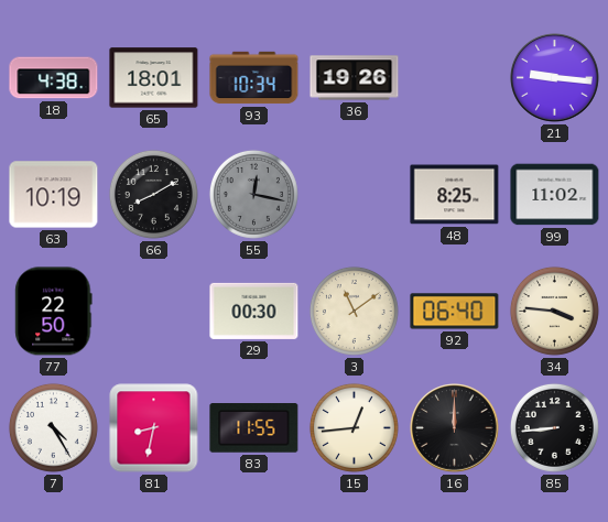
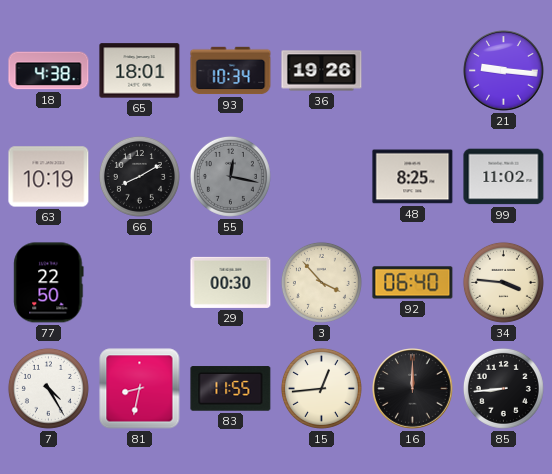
3: 11:09 -> 3:53
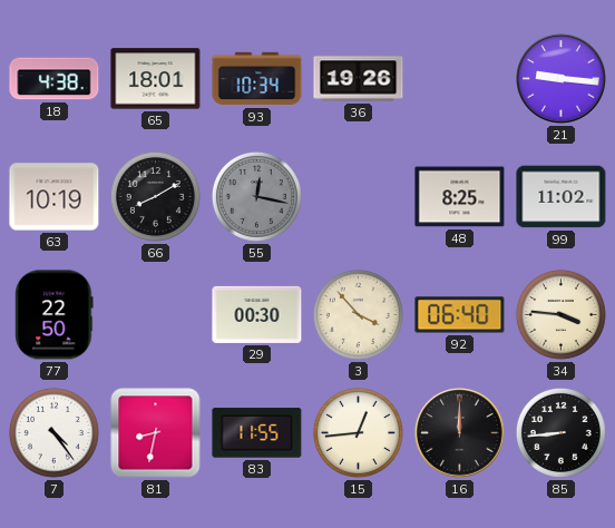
7: 4:25 -> 4:24
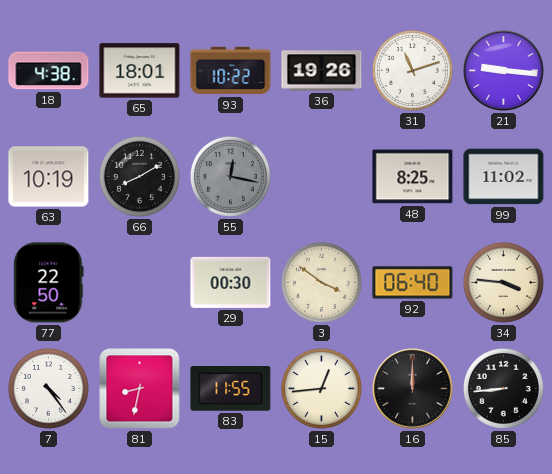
93: 10:34 -> 10:22
31: none -> 11:12
3: 3:53 -> 3:51
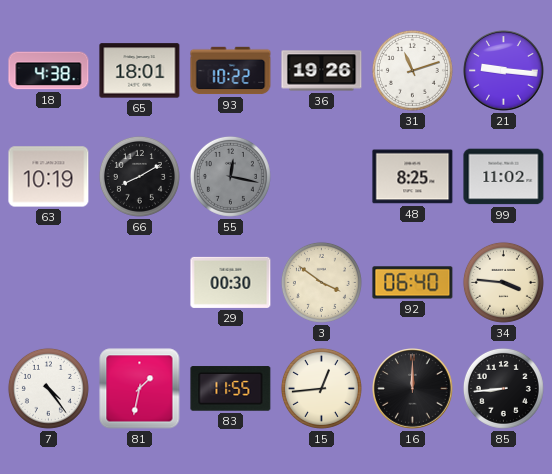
77: 22:50 -> none
81: 8:32 -> 1:32
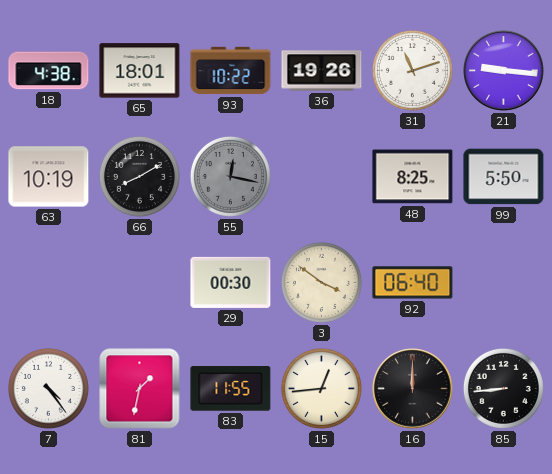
99: 11:02 -> 5:50
34: 3:46 -> none
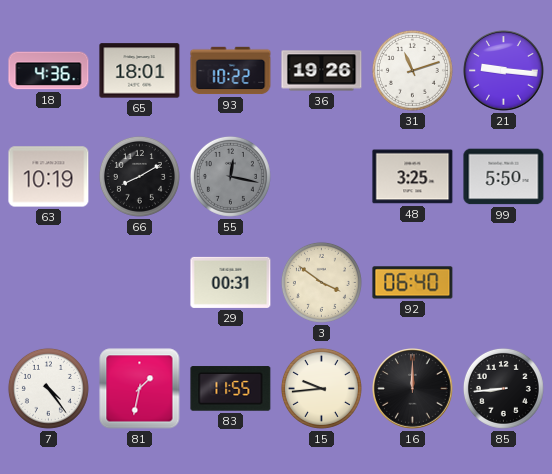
18: 4:38 -> 4:36
48: 8:25 -> 3:25
29: 00:30 -> 00:31
15: 12:44 -> 9:44
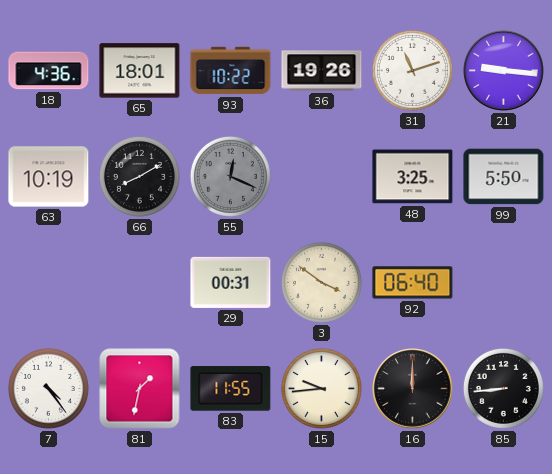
55: 12:17 -> 12:19
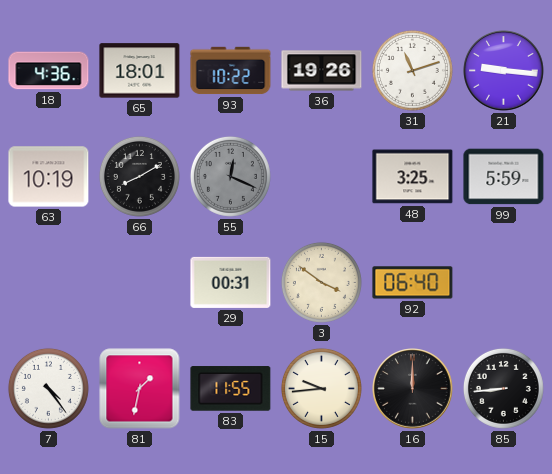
99: 5:50 -> 5:59
